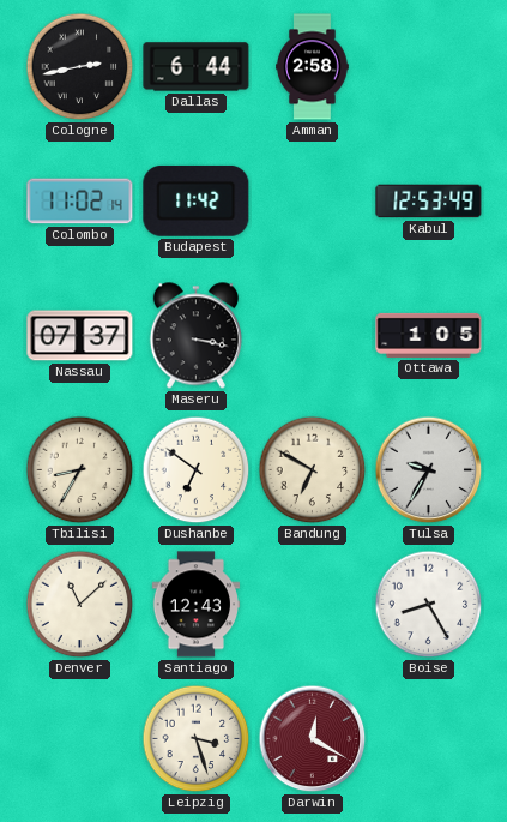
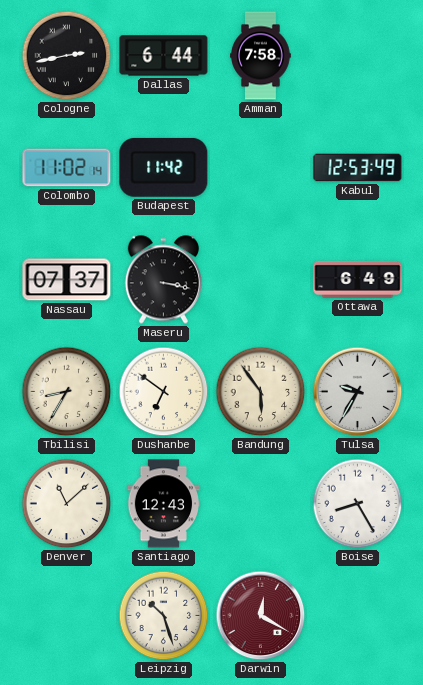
Amman: 2:58 -> 7:58
Ottawa: 1:05 -> 6:49
Bandung: 6:50 -> 5:54
Leipzig: 3:27 -> 10:27
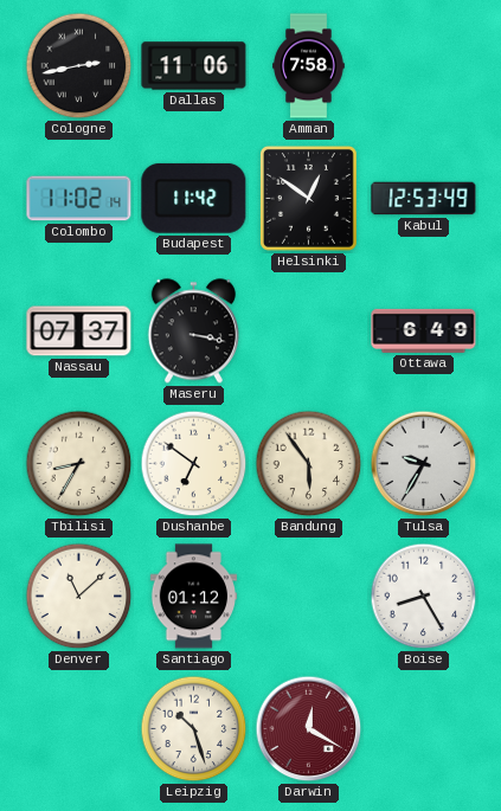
Dallas: 6:44 -> 11:06
Helsinki: none -> 12:51
Santiago: 12:43 -> 01:12
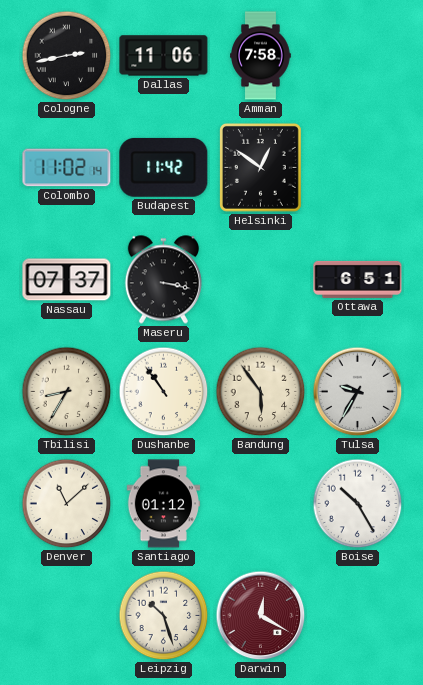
Kabul: 12:53 -> none
Ottawa: 6:49 -> 6:51
Dushanbe: 6:51 -> 10:54
Boise: 8:25 -> 10:25
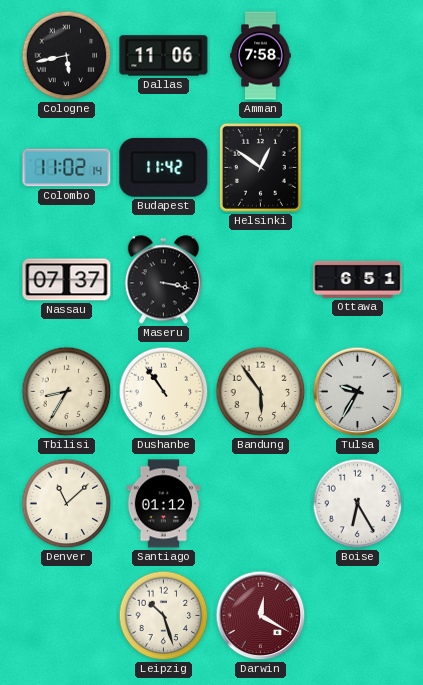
Cologne: 2:43 -> 5:43
Boise: 10:25 -> 6:25
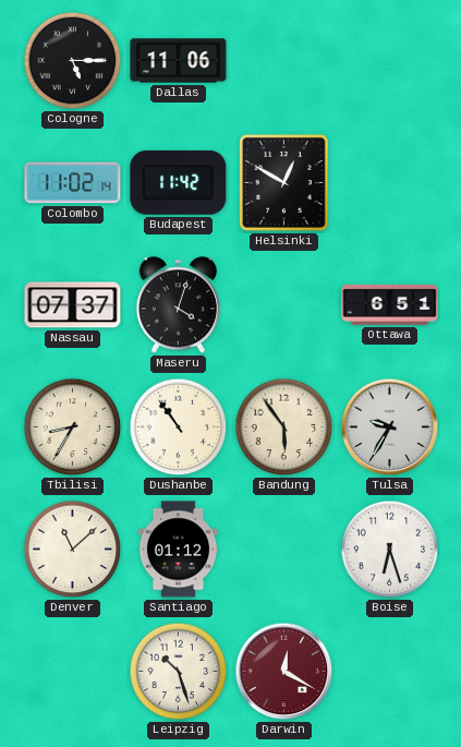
Cologne: 5:43 -> 5:15
Amman: 7:58 -> none
Helsinki: 12:51 -> 12:50
Maseru: 3:17 -> 4:03
Boise: 6:25 -> 6:27
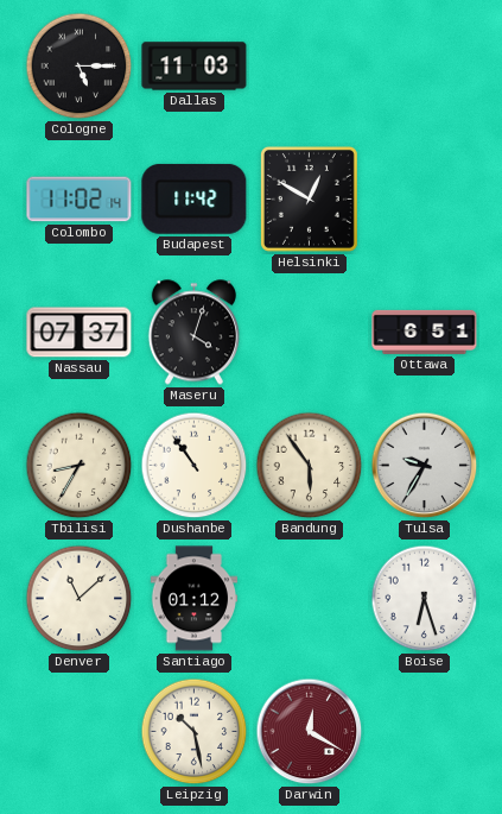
Dallas: 11:06 -> 11:03
Leipzig: 10:27 -> 10:28
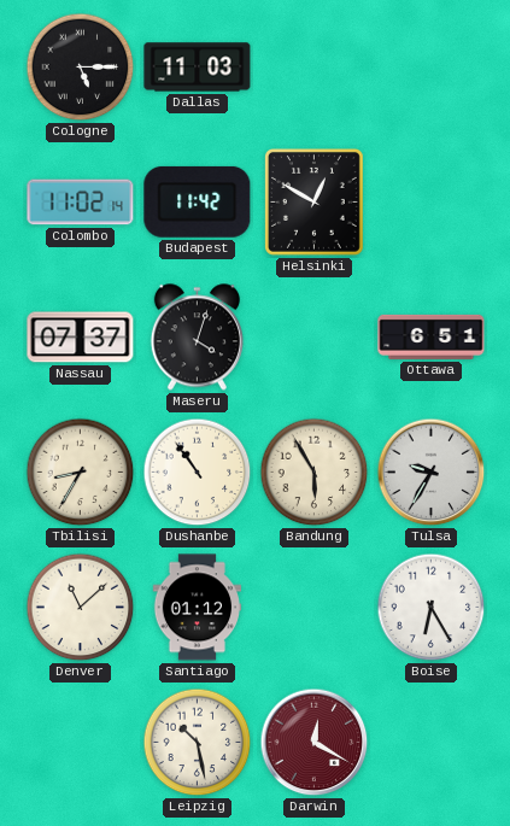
Bandung: 5:54 -> 5:55
Boise: 6:27 -> 6:25
